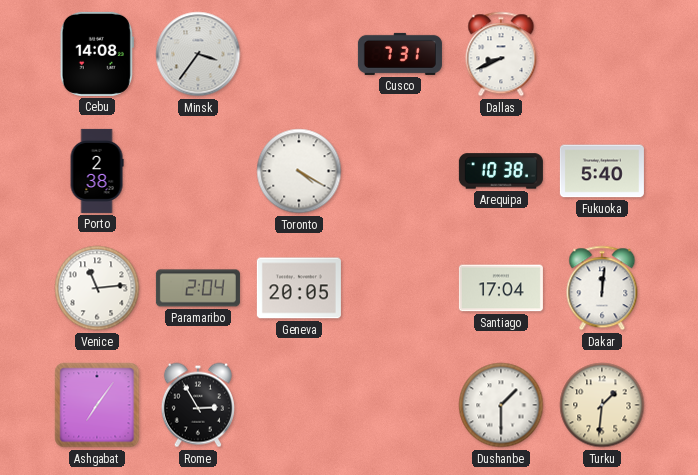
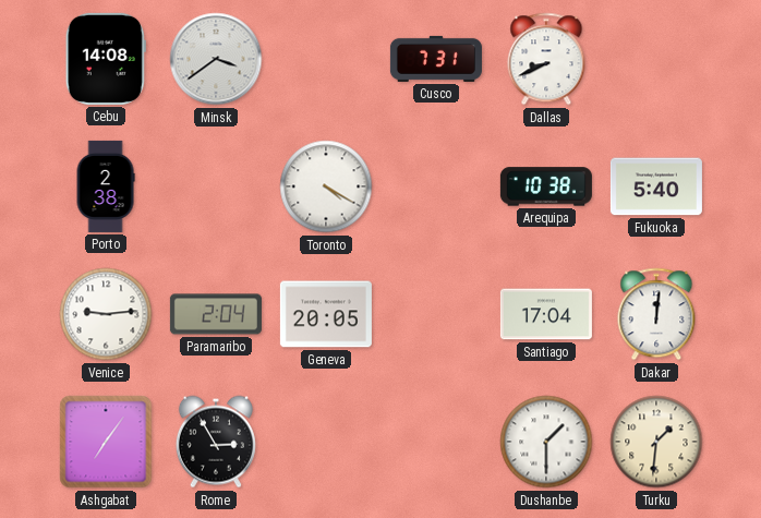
Minsk: 3:36 -> 3:39
Venice: 11:14 -> 9:14
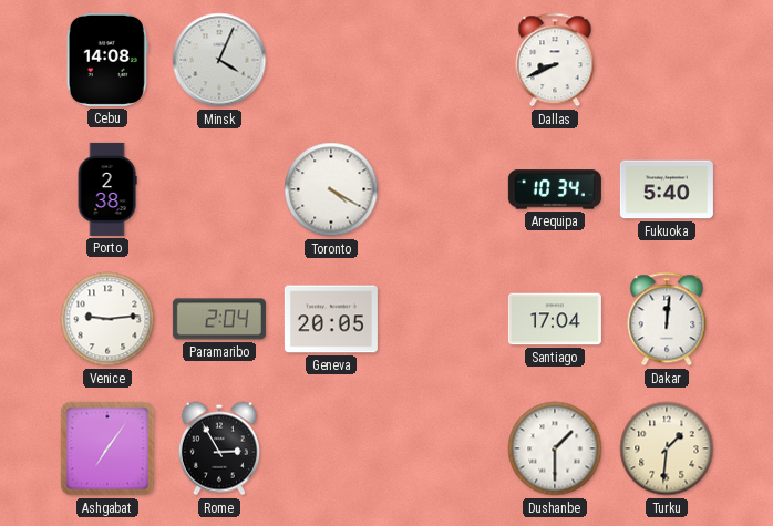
Minsk: 3:39 -> 4:04
Cusco: 7:31 -> none
Arequipa: 10:38 -> 10:34
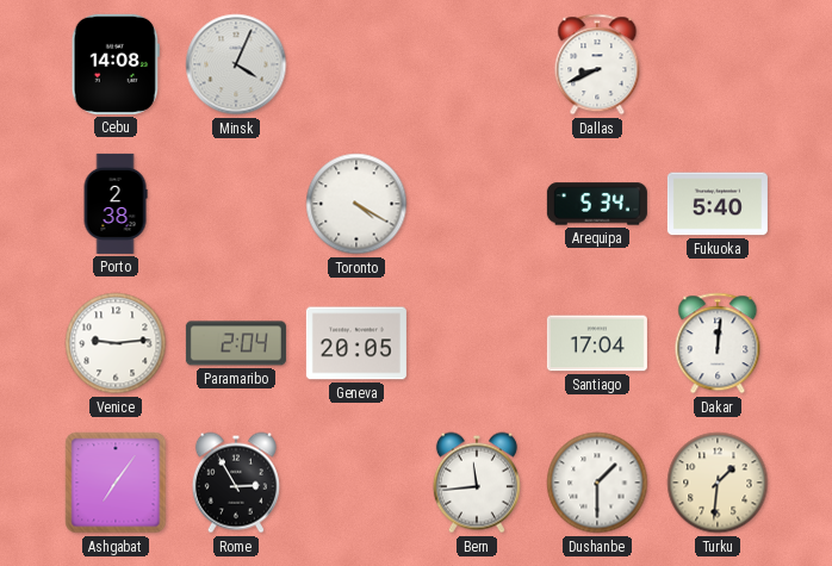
Arequipa: 10:34 -> 5:34
Bern: none -> 11:44
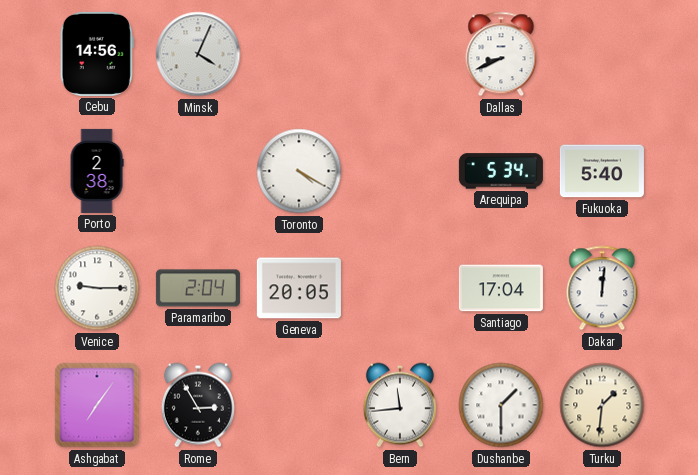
Cebu: 14:08 -> 14:56
Venice: 9:14 -> 9:15
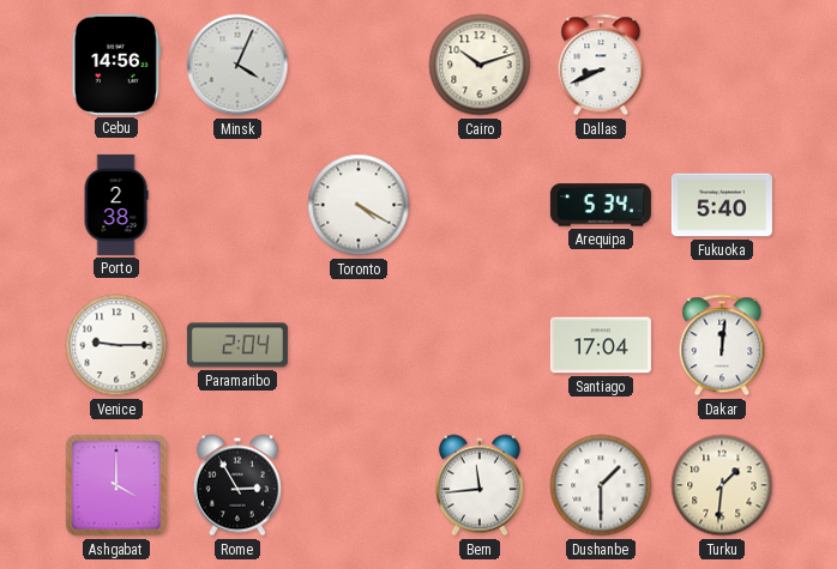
Cairo: none -> 10:12
Geneva: 20:05 -> none
Ashgabat: 7:06 -> 4:00
